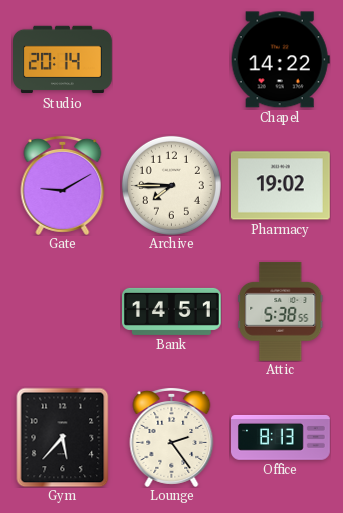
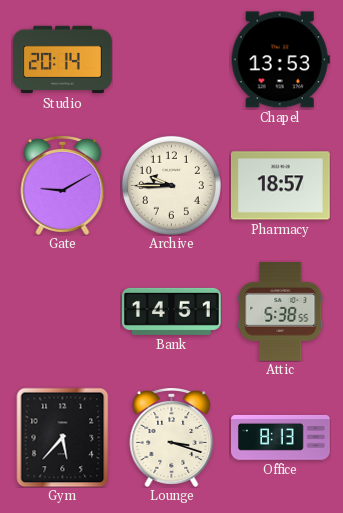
Chapel: 14:22 -> 13:53
Archive: 7:45 -> 9:45
Pharmacy: 19:02 -> 18:57
Lounge: 2:24 -> 3:18
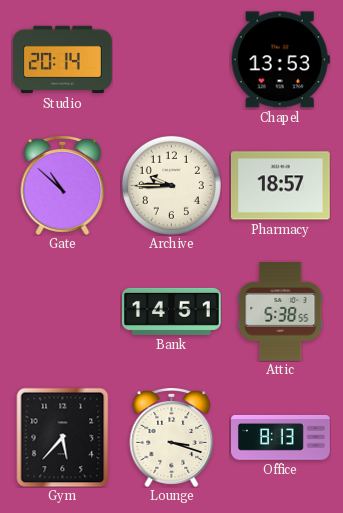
Gate: 9:10 -> 10:52
